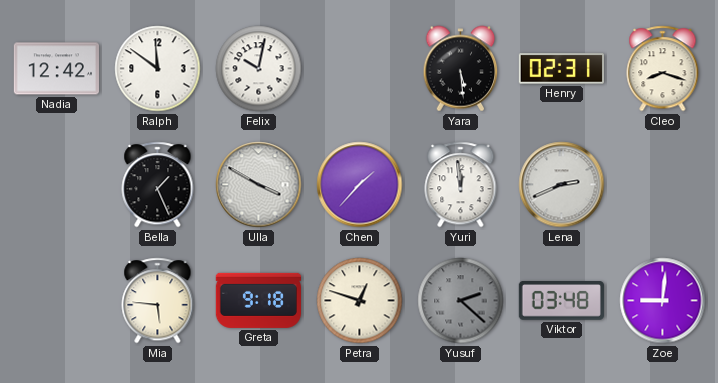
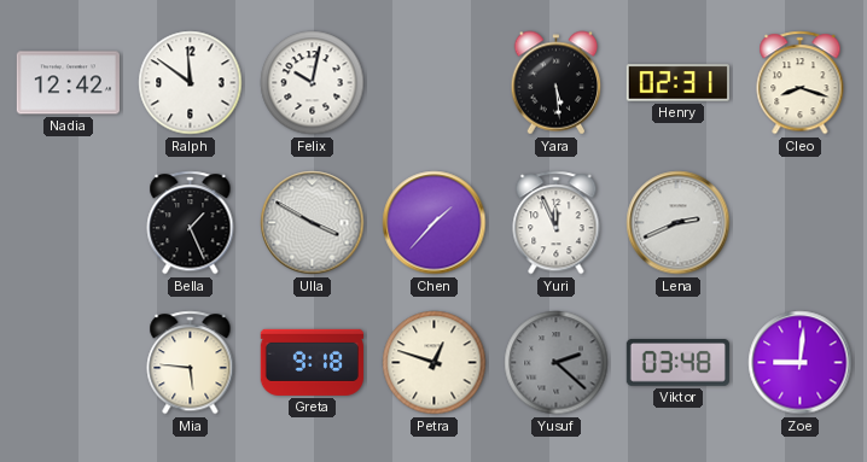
Yuri: 11:59 -> 11:56
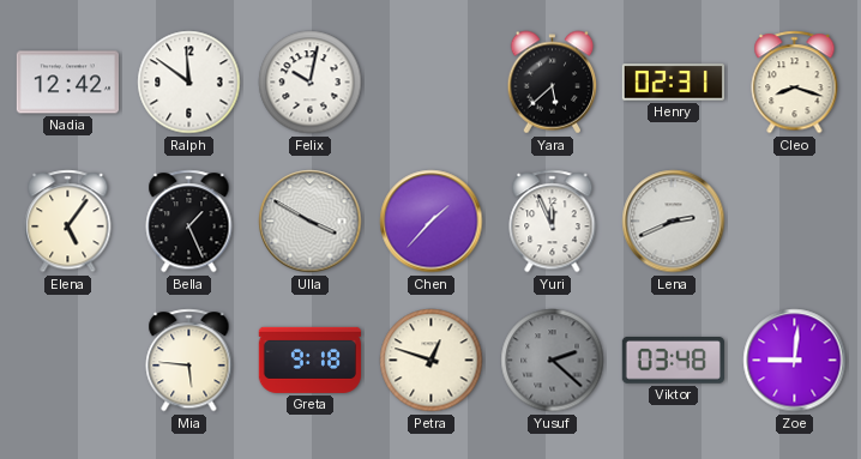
Yara: 5:29 -> 5:38
Elena: none -> 5:06
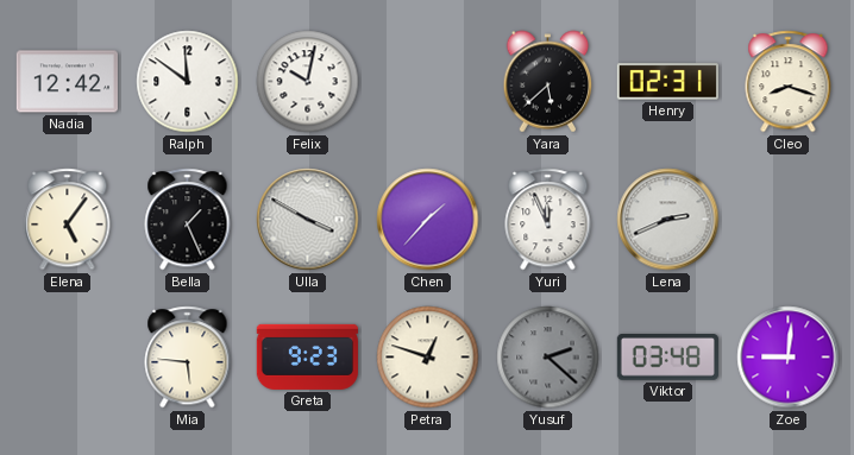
Greta: 9:18 -> 9:23
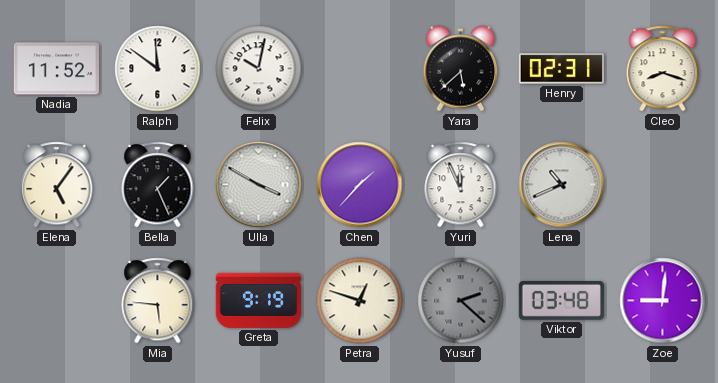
Nadia: 12:42 -> 11:52
Lena: 2:41 -> 10:41
Greta: 9:23 -> 9:19
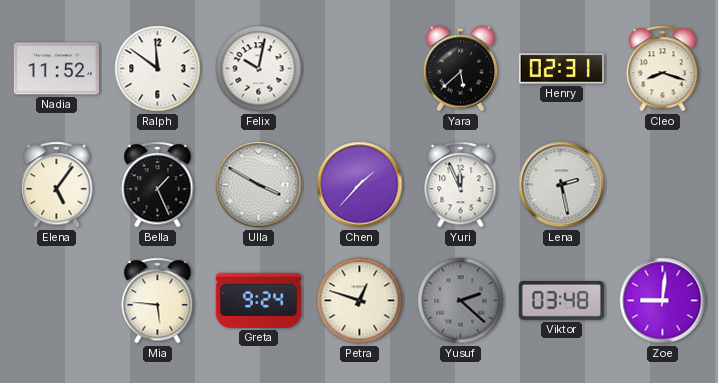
Lena: 10:41 -> 2:28
Greta: 9:19 -> 9:24
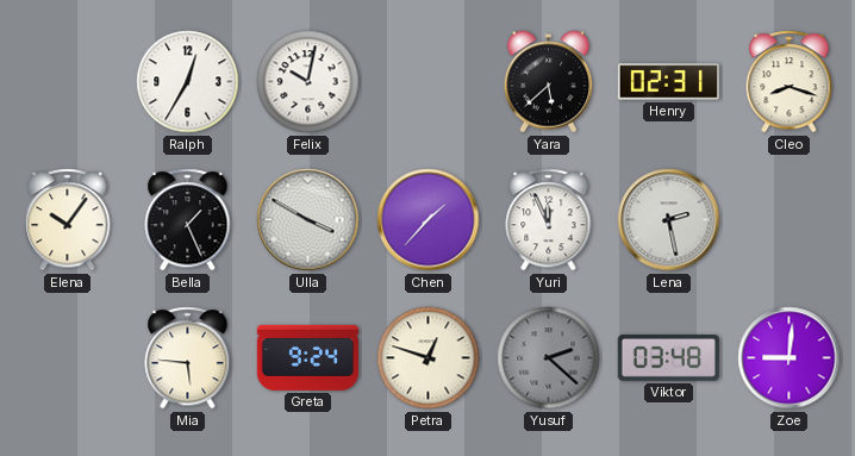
Nadia: 11:52 -> none
Ralph: 11:51 -> 12:35
Elena: 5:06 -> 10:06
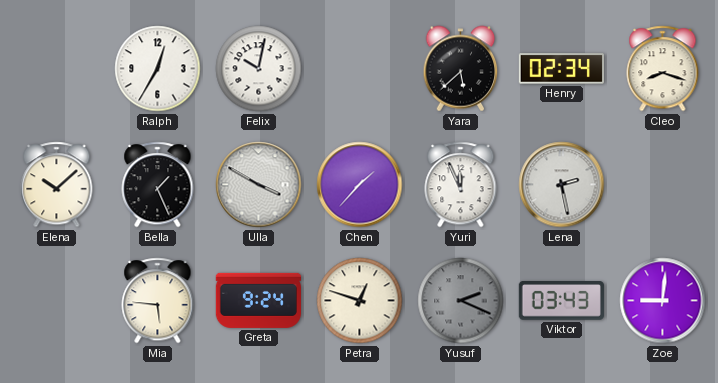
Henry: 02:31 -> 02:34
Elena: 10:06 -> 10:08
Yusuf: 2:22 -> 2:19
Viktor: 03:48 -> 03:43
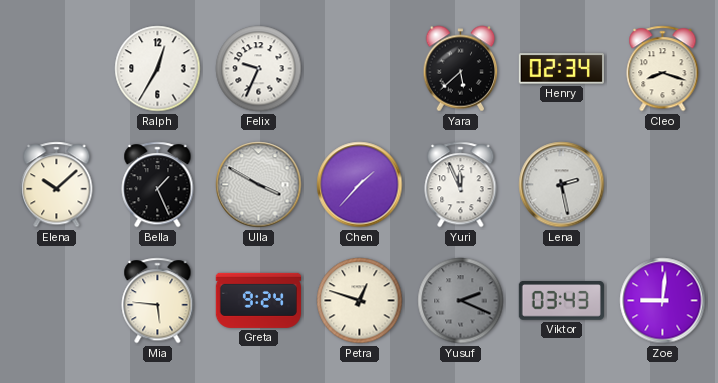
Felix: 10:02 -> 9:34
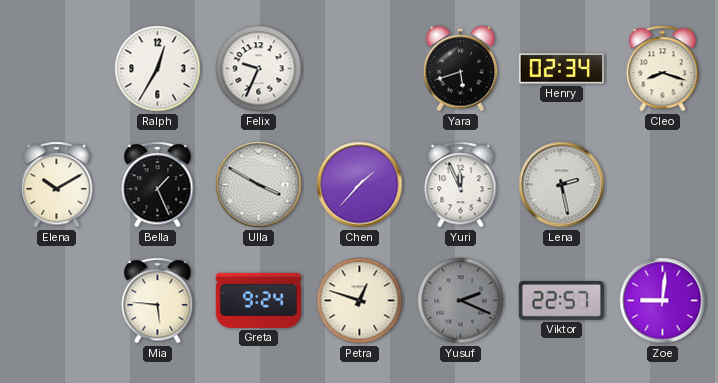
Yara: 5:38 -> 5:42
Elena: 10:08 -> 10:10
Viktor: 03:43 -> 22:57
